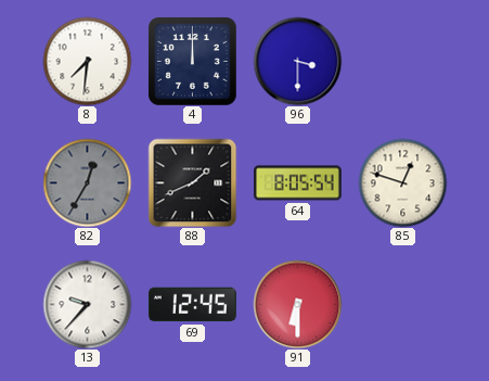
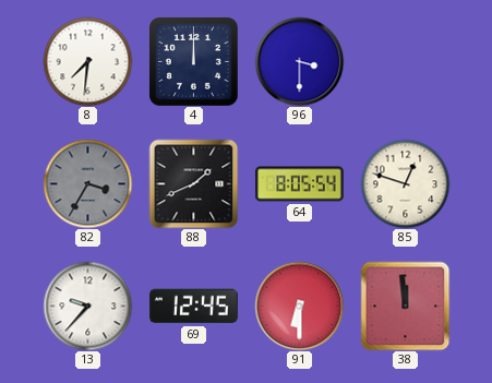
82: 12:35 -> 3:35
38: none -> 11:59
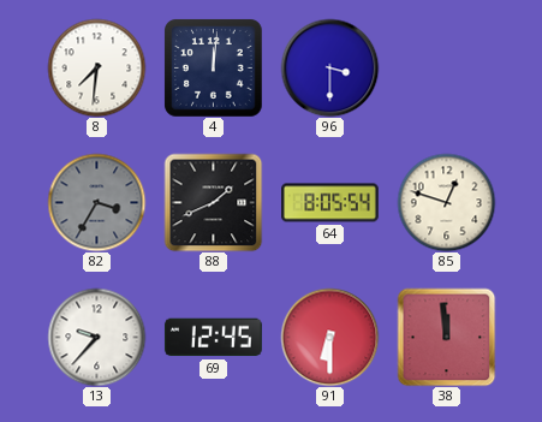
4: 12:00 -> 12:01
